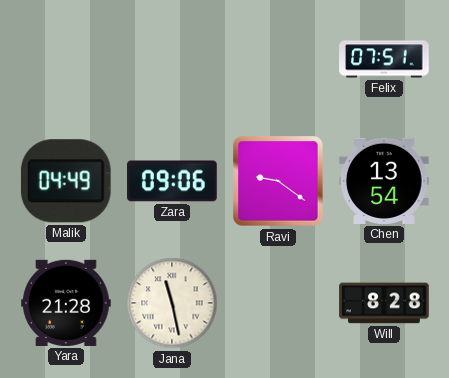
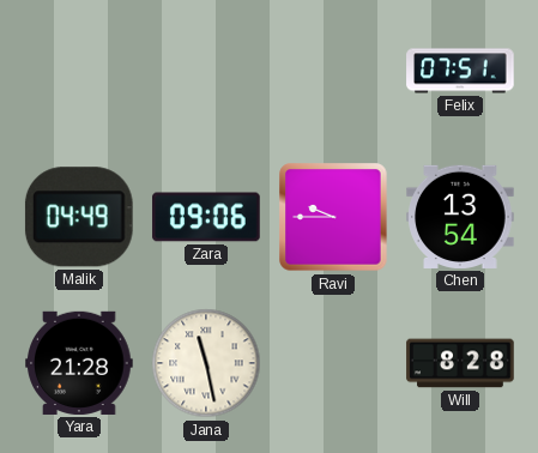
Ravi: 9:21 -> 9:45
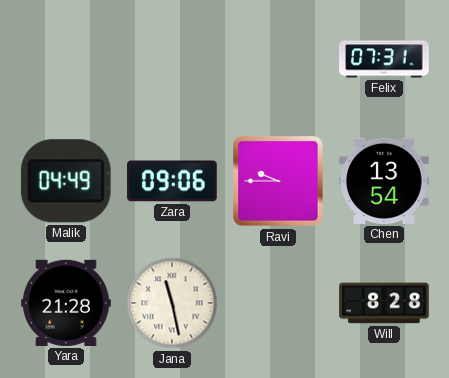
Felix: 07:51 -> 07:31
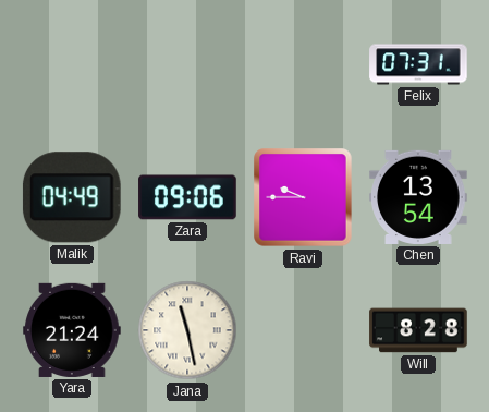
Yara: 21:28 -> 21:24
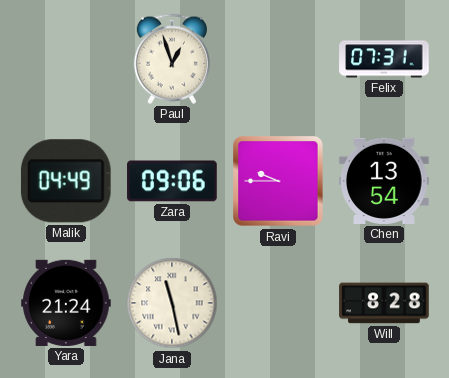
Paul: none -> 12:57
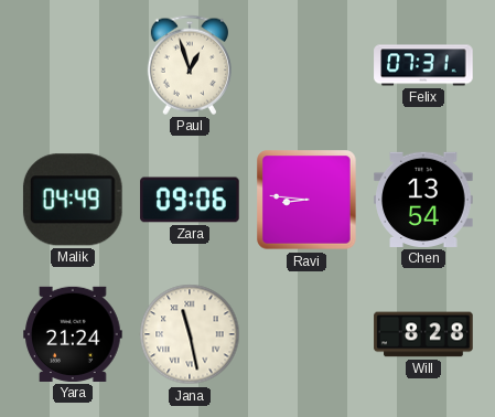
Ravi: 9:45 -> 8:46
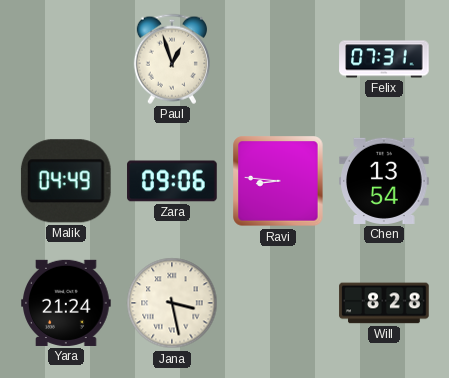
Jana: 11:28 -> 3:28
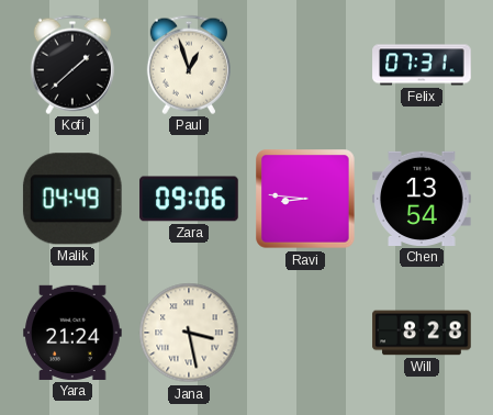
Kofi: none -> 1:38
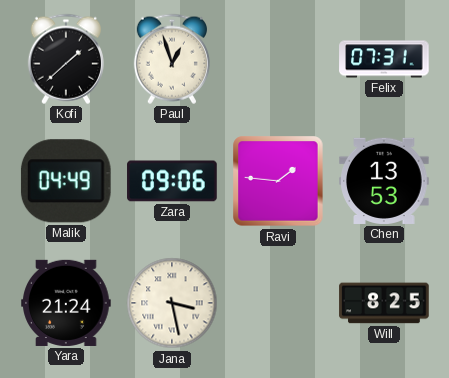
Ravi: 8:46 -> 1:46
Chen: 13:54 -> 13:53
Will: 8:28 -> 8:25
